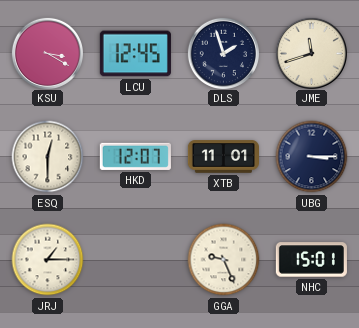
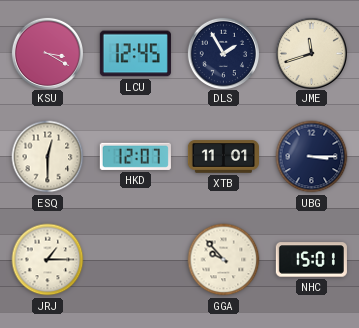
DLS: 1:57 -> 1:55
GGA: 9:26 -> 9:53
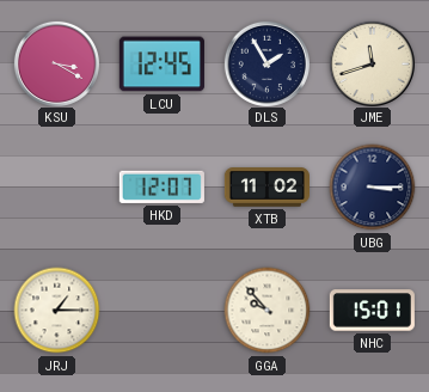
ESQ: 12:30 -> none
XTB: 11:01 -> 11:02
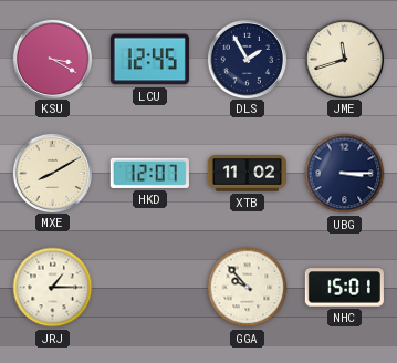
MXE: none -> 8:10
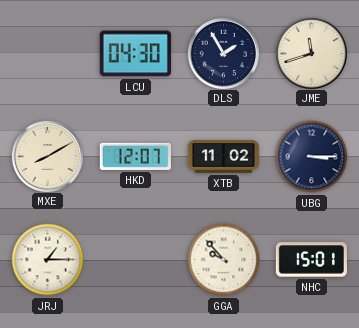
KSU: 3:20 -> none
LCU: 12:45 -> 04:30
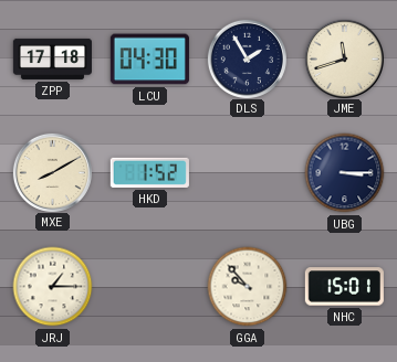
ZPP: none -> 17:18
HKD: 12:07 -> 1:52
XTB: 11:02 -> none
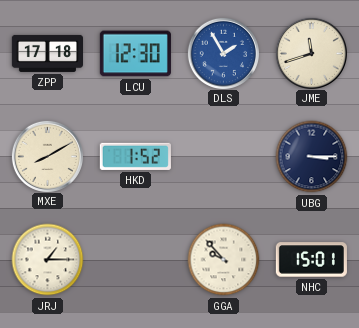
LCU: 04:30 -> 12:30
DLS dial: navy -> blue
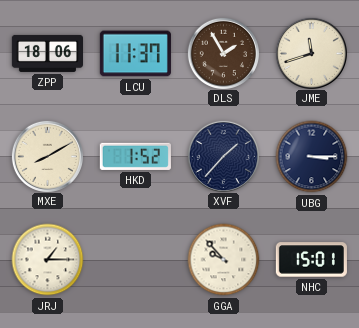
ZPP: 17:18 -> 18:06
LCU: 12:30 -> 11:37
DLS dial: blue -> brown
XVF: none -> 1:37
